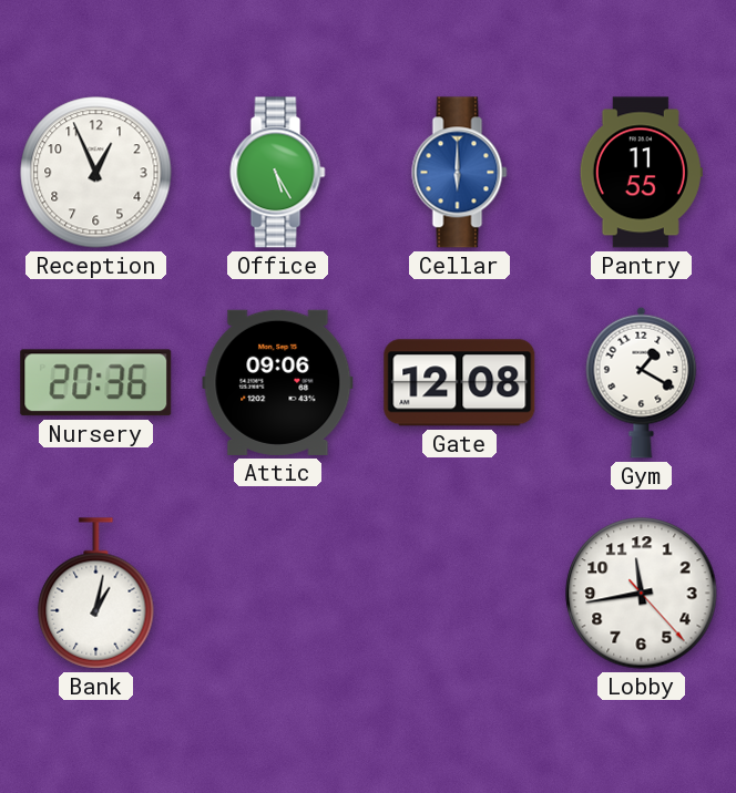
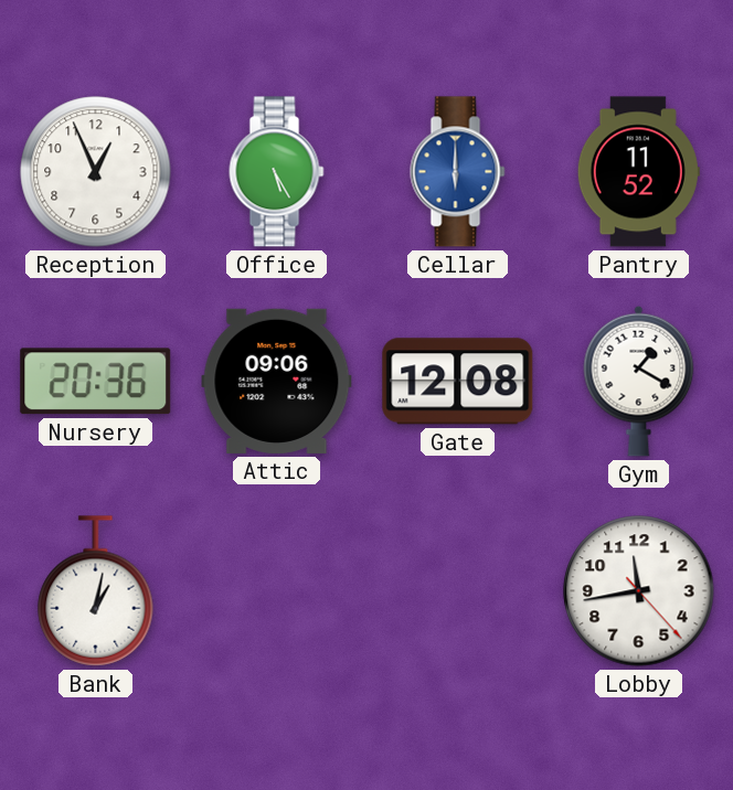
Pantry: 11:55 -> 11:52
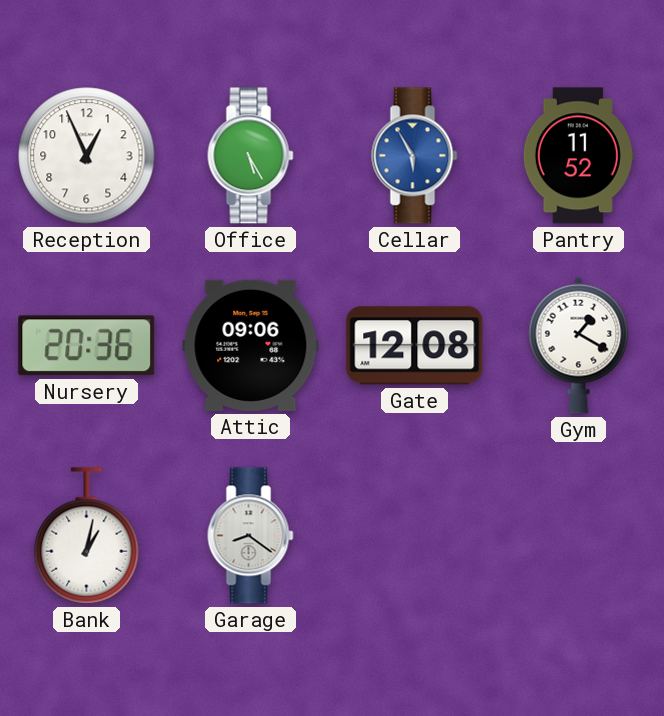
Cellar: 6:00 -> 5:55
Garage: none -> 8:21
Lobby: 11:43 -> none
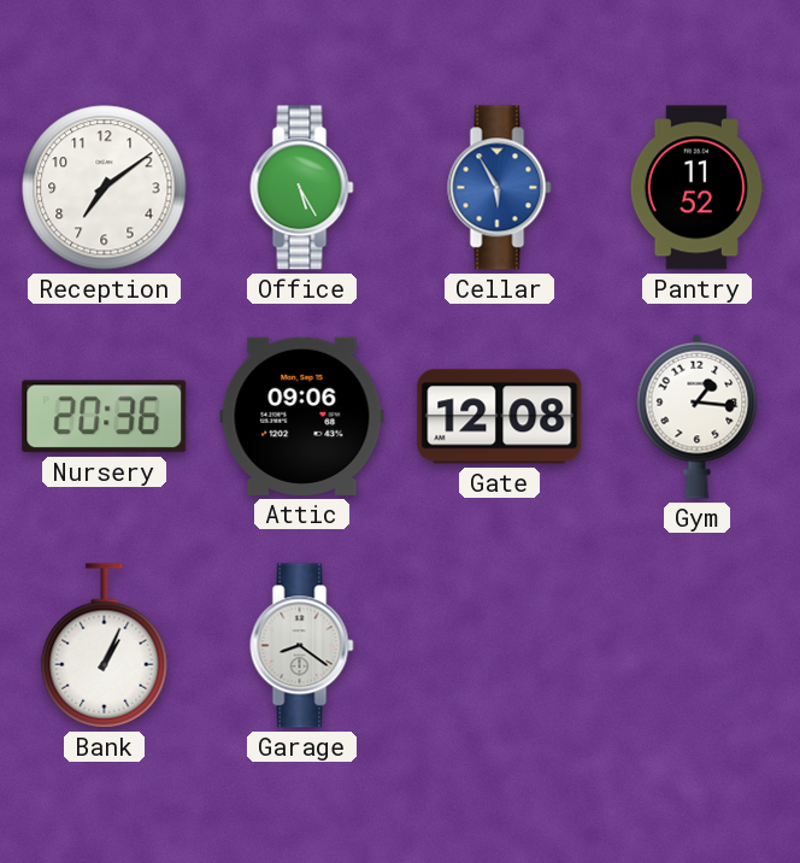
Reception: 12:56 -> 7:09
Gym: 1:20 -> 1:16
Bank: 1:02 -> 1:04
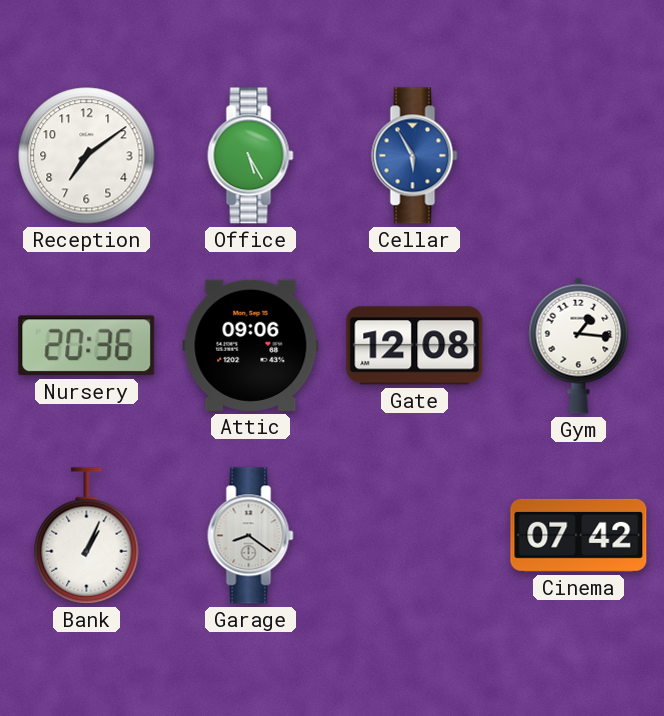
Pantry: 11:52 -> none
Cinema: none -> 07:42
